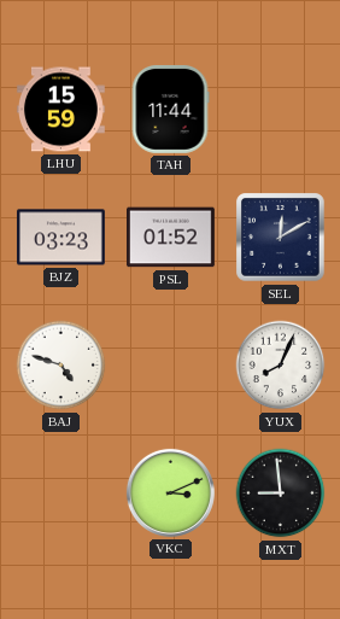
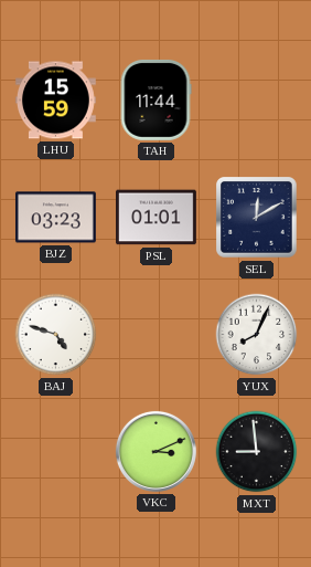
PSL: 01:52 -> 01:01
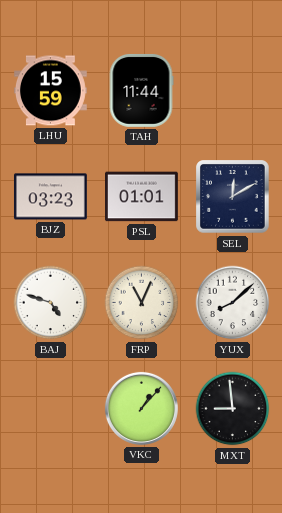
FRP: none -> 11:04
YUX: 8:04 -> 8:08
VKC: 3:11 -> 1:07
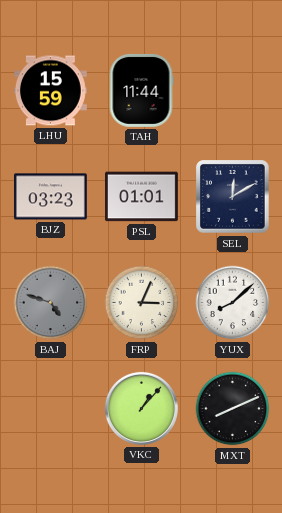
BAJ dial: white -> grey
FRP: 11:04 -> 3:04
MXT: 8:59 -> 8:11
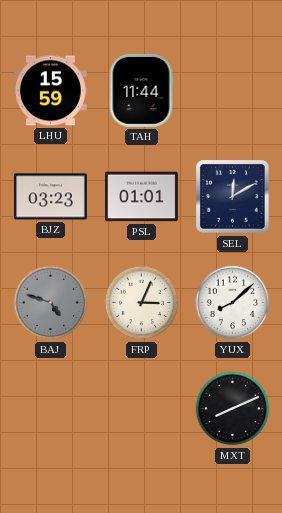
VKC: 1:07 -> none
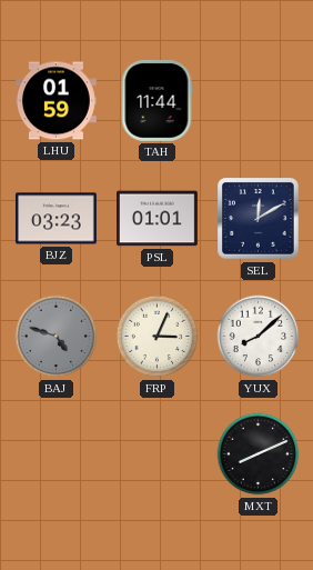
LHU: 15:59 -> 01:59
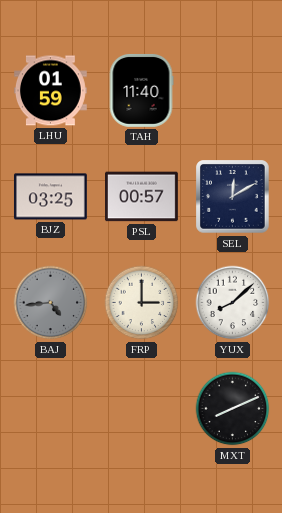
TAH: 11:44 -> 11:40
BJZ: 03:23 -> 03:25
PSL: 01:01 -> 00:57
BAJ: 4:48 -> 4:44
FRP: 3:04 -> 3:00
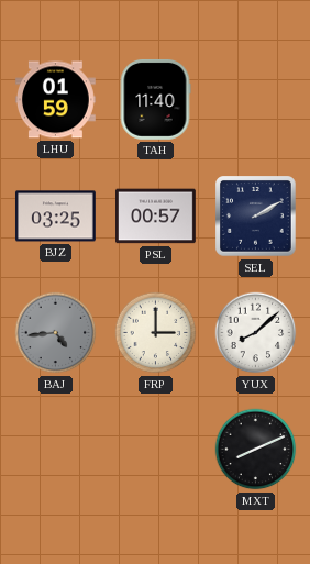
SEL: 12:10 -> 2:10
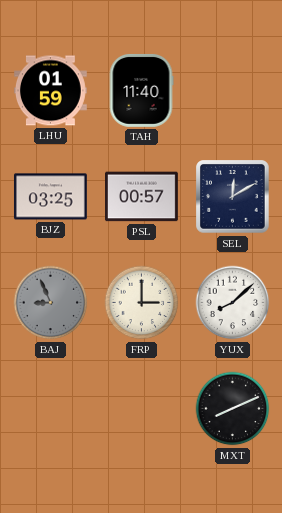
SEL: 2:10 -> 12:10
BAJ: 4:44 -> 8:56
